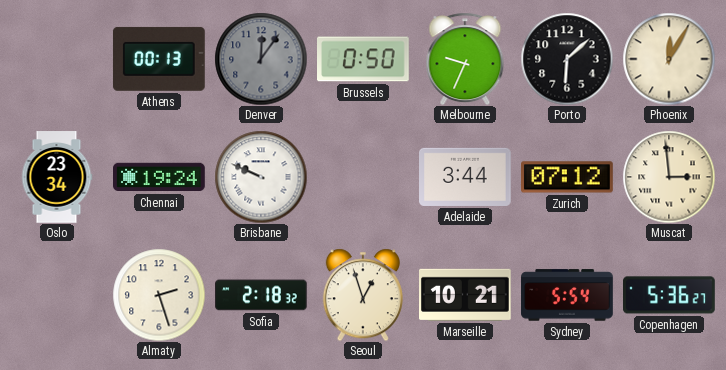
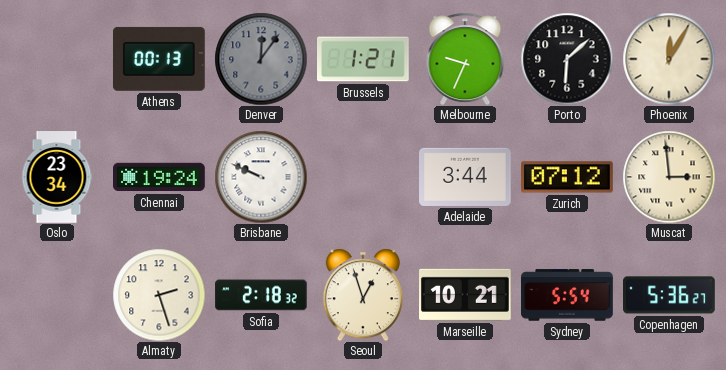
Brussels: 0:50 -> 1:21
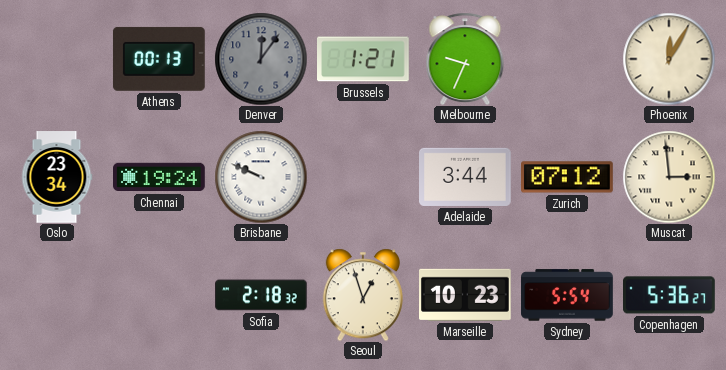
Porto: 6:08 -> none
Almaty: 2:27 -> none
Marseille: 10:21 -> 10:23
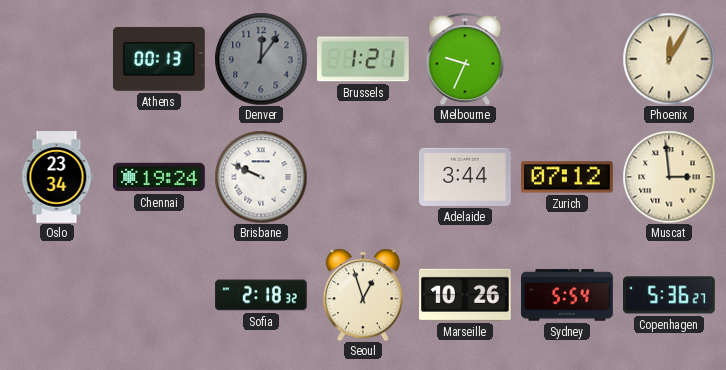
Marseille: 10:23 -> 10:26
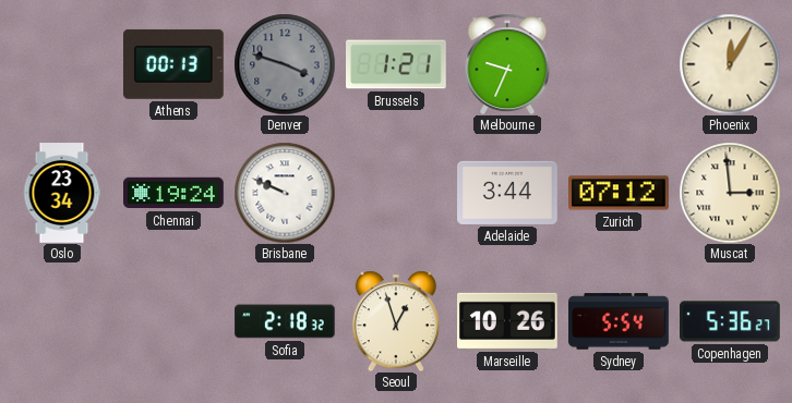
Denver: 12:06 -> 3:48
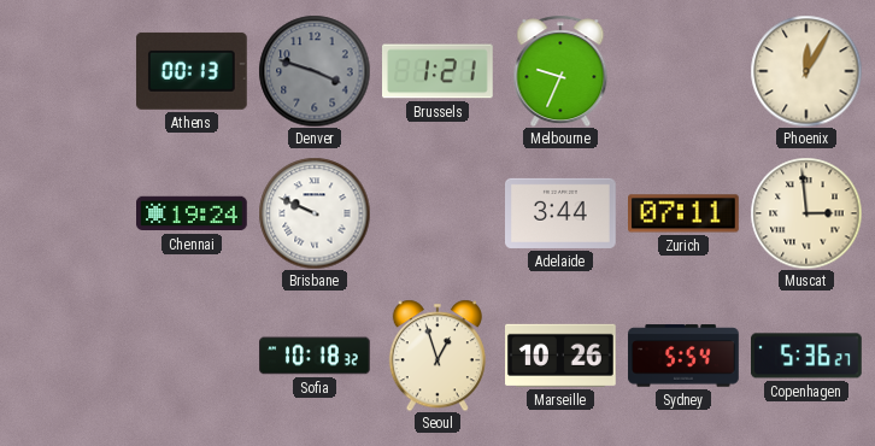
Oslo: 23:34 -> none
Zurich: 07:12 -> 07:11
Sofia: 2:18 -> 10:18
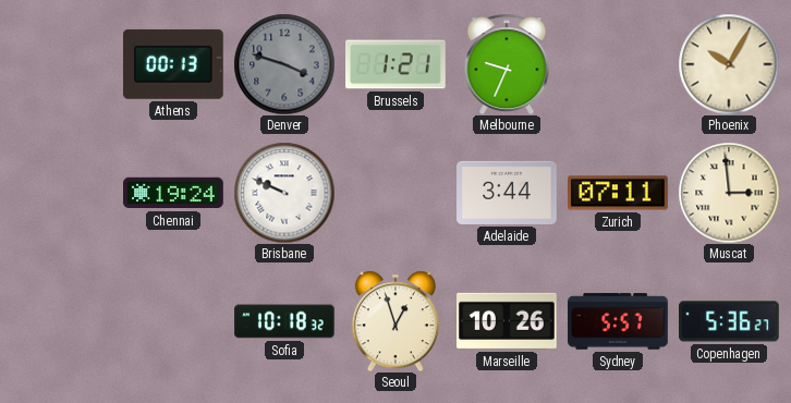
Phoenix: 12:05 -> 10:05
Sydney: 5:54 -> 5:57
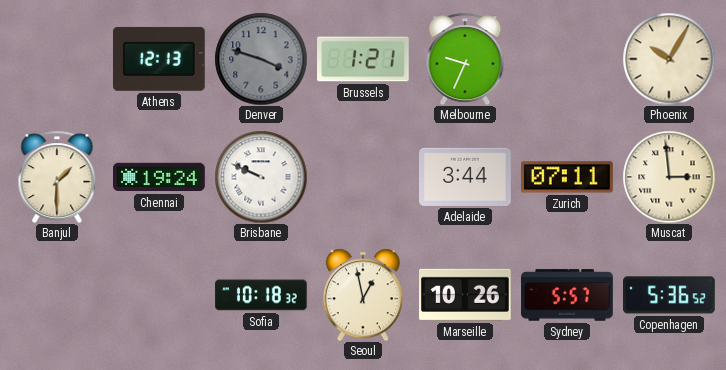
Athens: 00:13 -> 12:13
Banjul: none -> 1:30
Seoul: 12:57 -> 12:58
Copenhagen: 5:36:27 -> 5:36:52
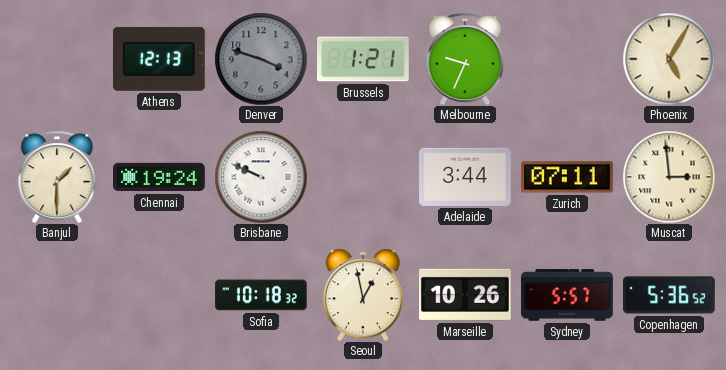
Phoenix: 10:05 -> 5:05
